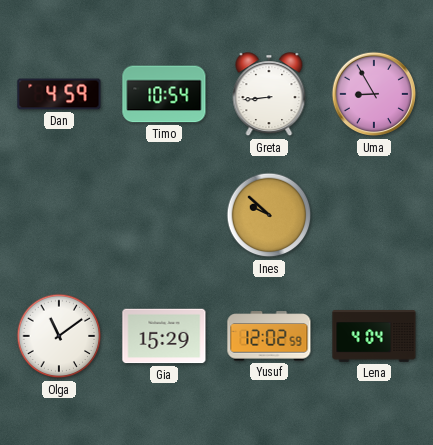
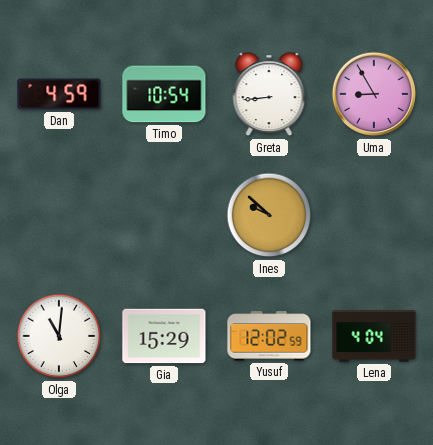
Olga: 11:09 -> 11:01
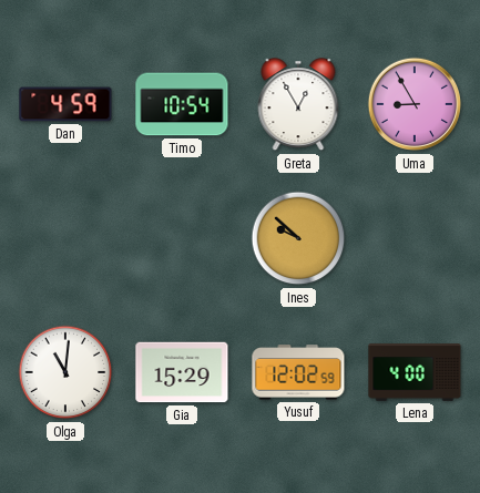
Greta: 8:44 -> 12:55
Lena: 4:04 -> 4:00
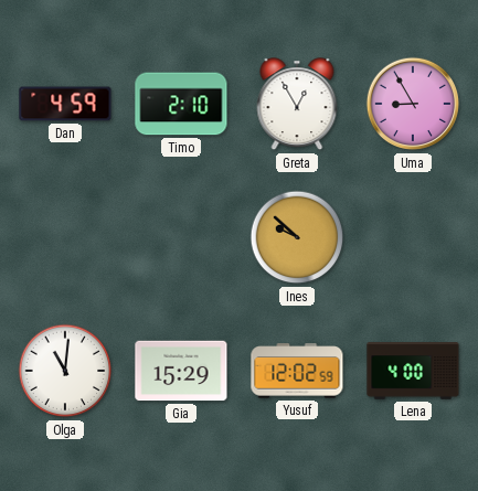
Timo: 10:54 -> 2:10
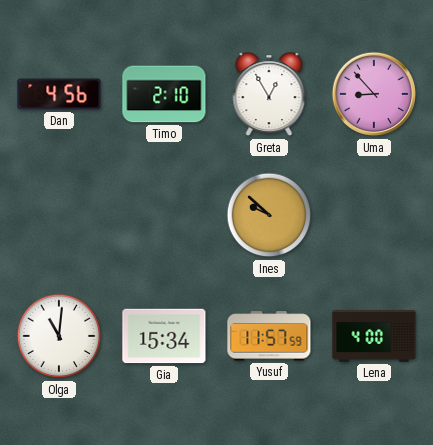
Dan: 4:59 -> 4:56
Uma: 8:55 -> 8:53
Gia: 15:29 -> 15:34
Yusuf: 12:02 -> 11:57
